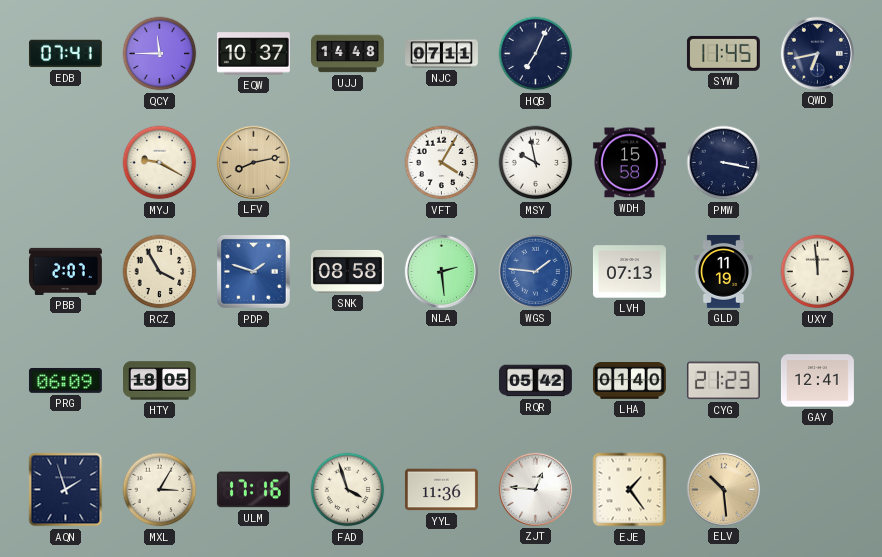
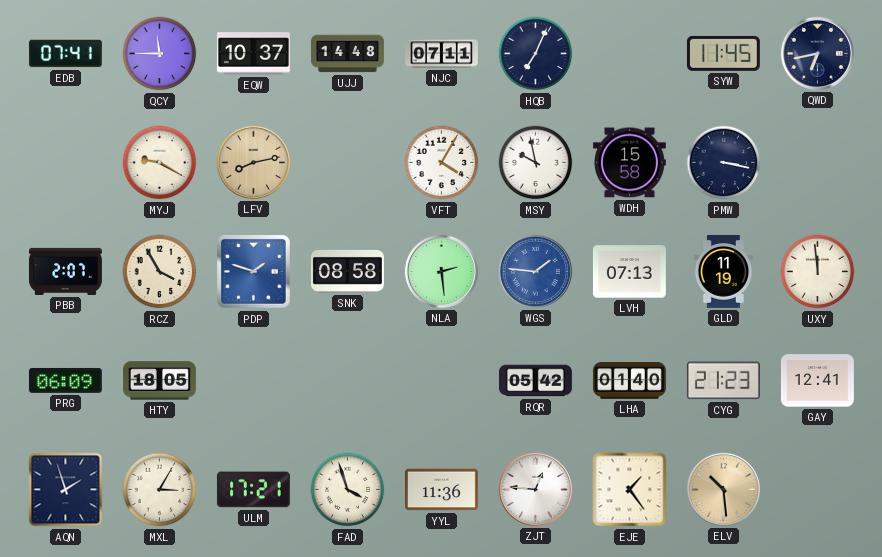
ULM: 17:16 -> 17:21
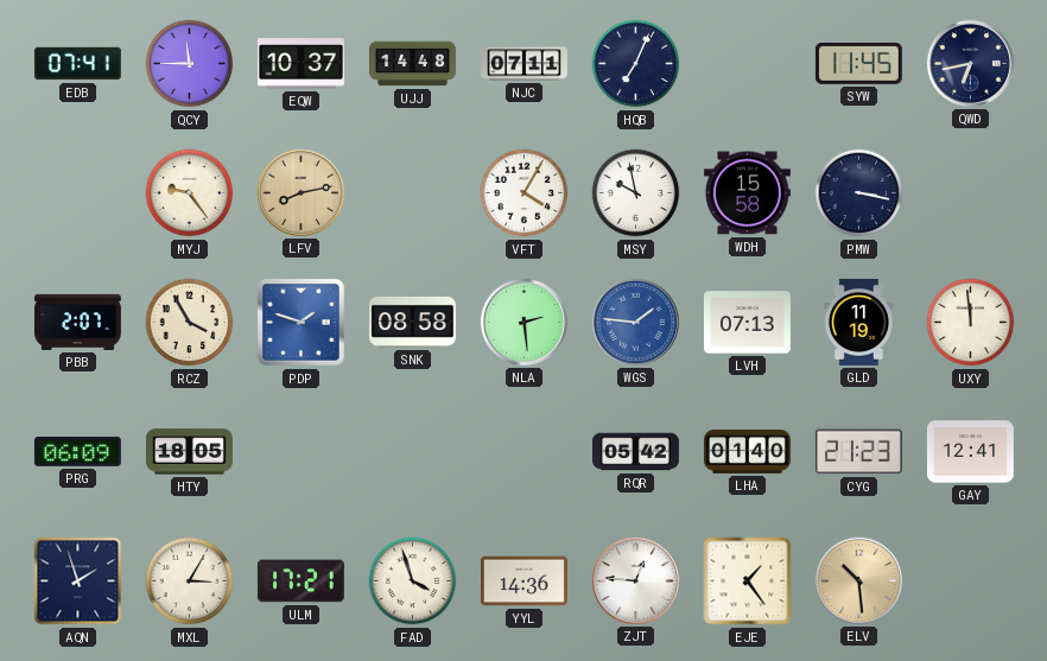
MYJ: 9:20 -> 9:24
YYL: 11:36 -> 14:36
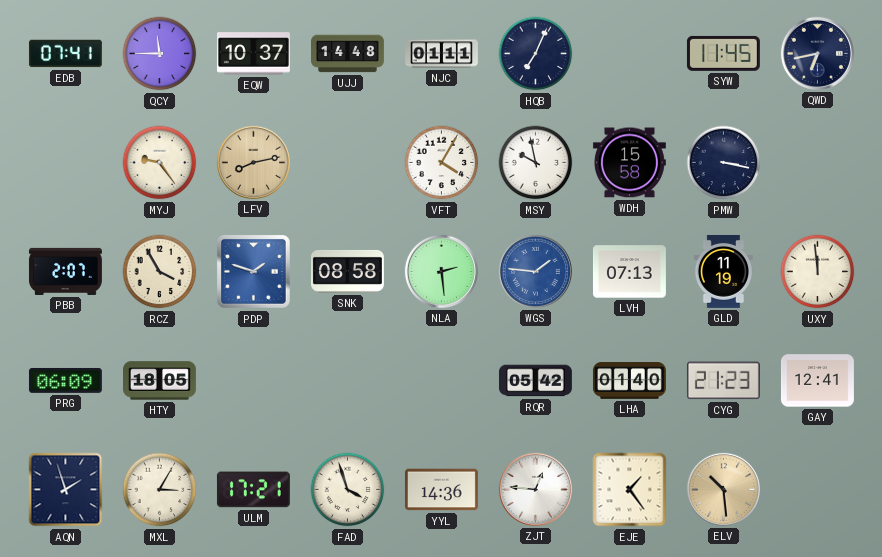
NJC: 07:11 -> 01:11
